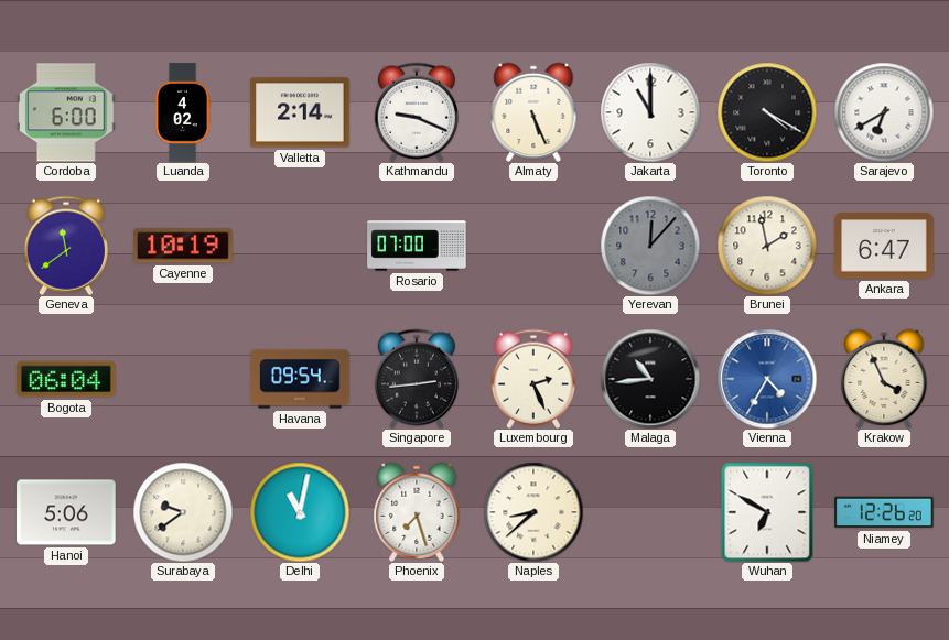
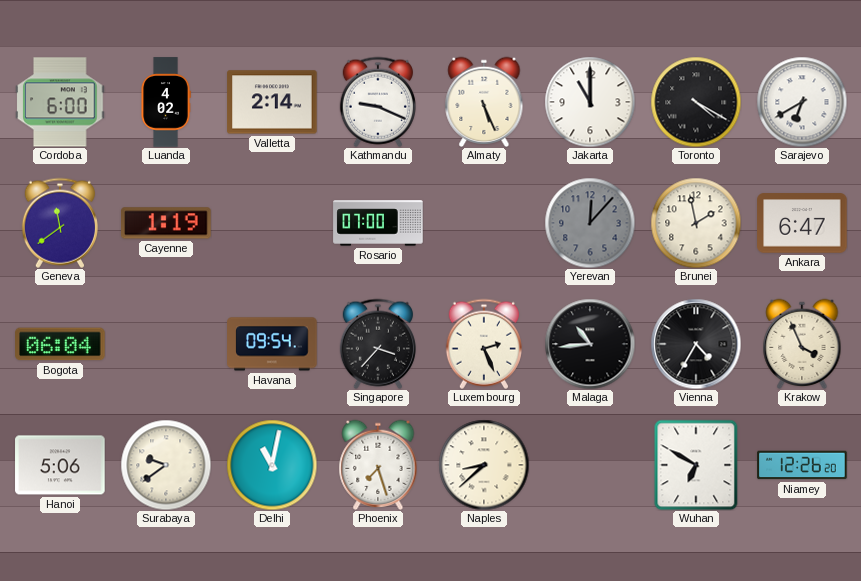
Cayenne: 10:19 -> 1:19
Singapore: 2:44 -> 3:37
Vienna dial: blue -> black
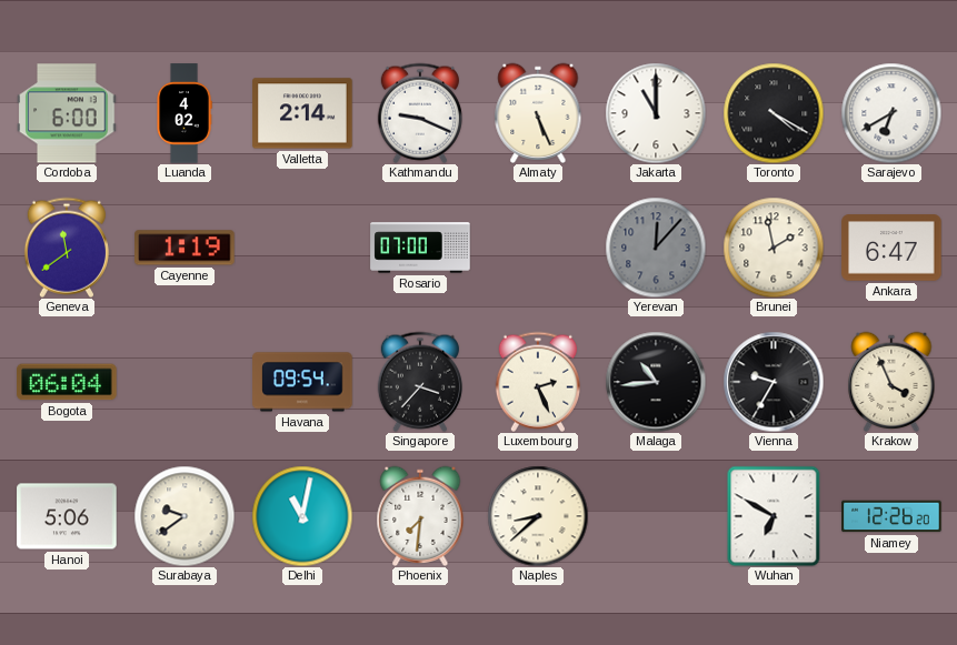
Vienna: 4:35 -> 9:35
Phoenix: 7:27 -> 7:31
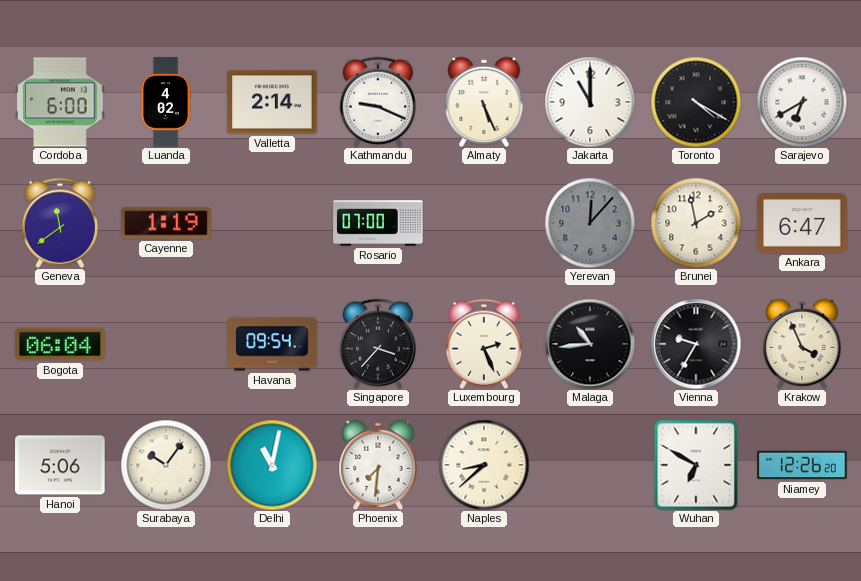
Surabaya: 9:39 -> 10:06
